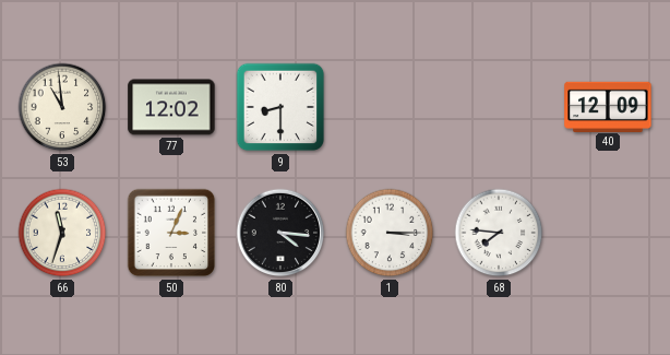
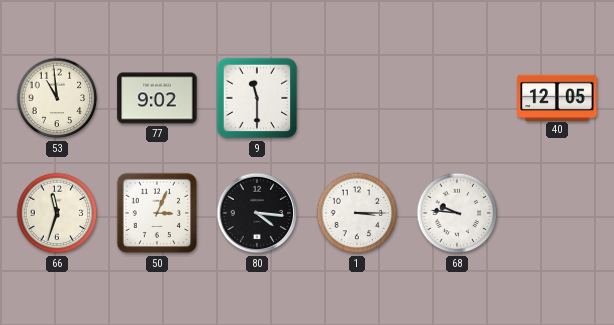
77: 12:02 -> 9:02
9: 8:30 -> 11:30
40: 12:09 -> 12:05
68: 7:46 -> 9:46
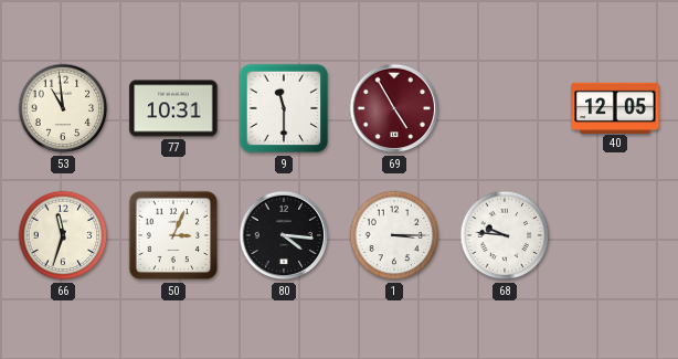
77: 9:02 -> 10:31
69: none -> 4:55
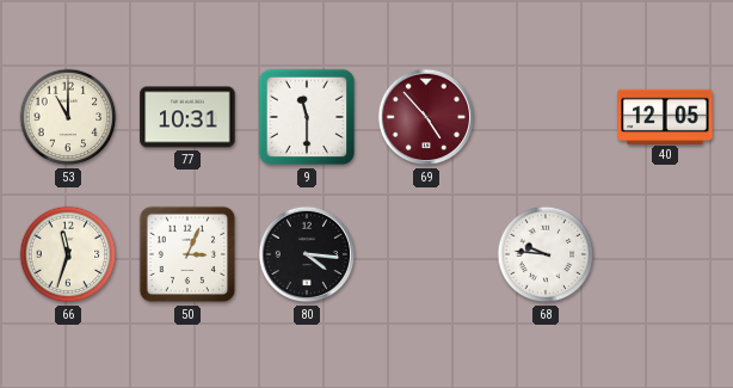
53: 10:59 -> 11:00
69: 4:55 -> 4:53
1: 3:15 -> none
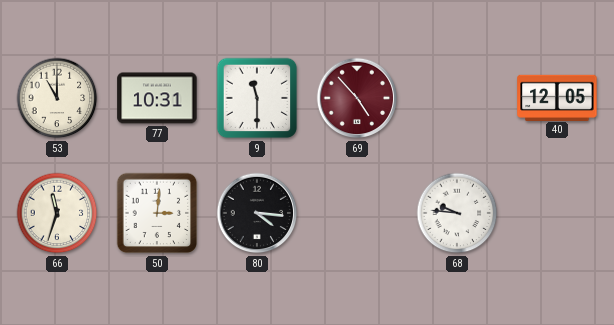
50: 3:04 -> 3:01
